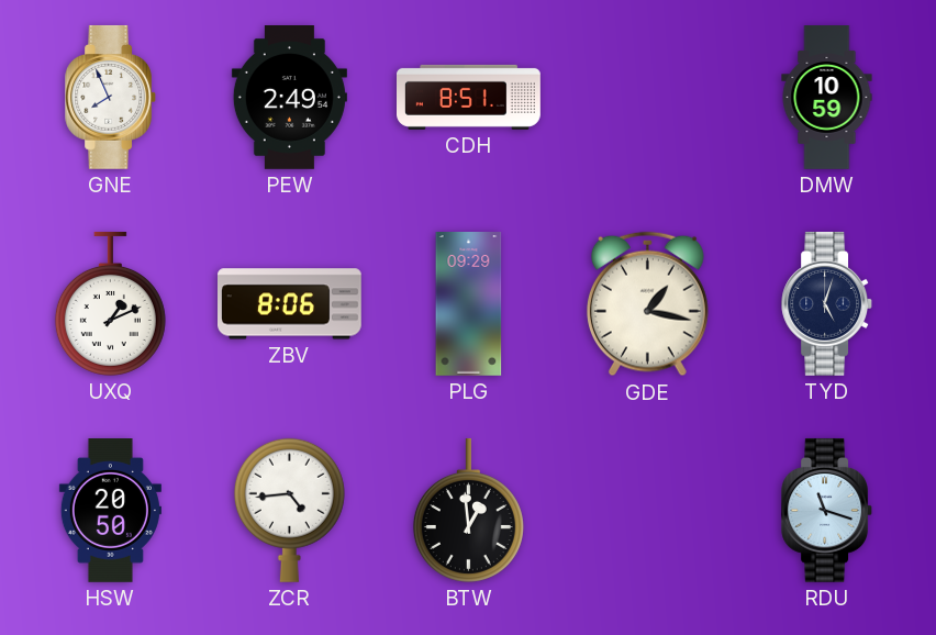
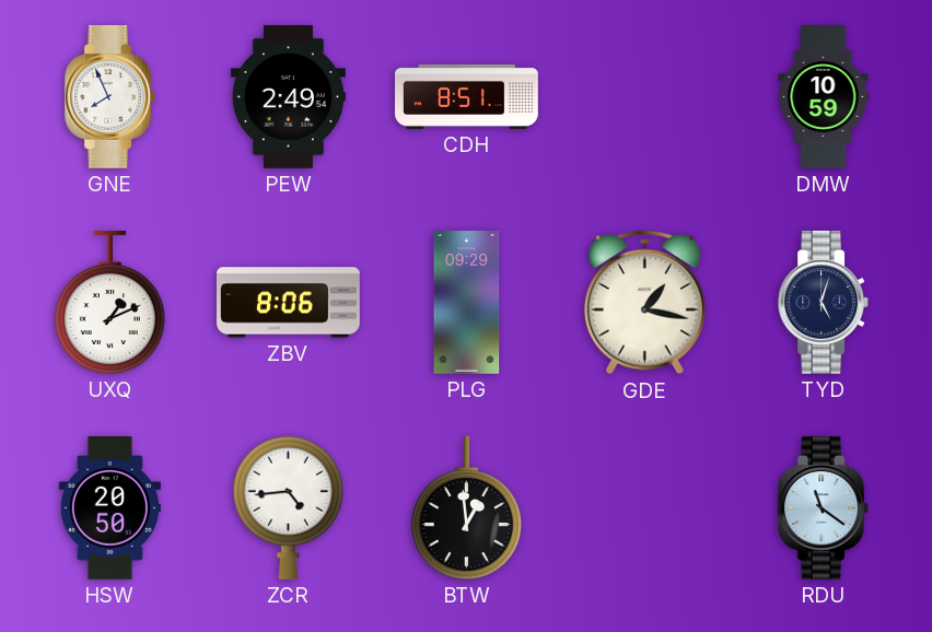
RDU: 11:18 -> 11:21
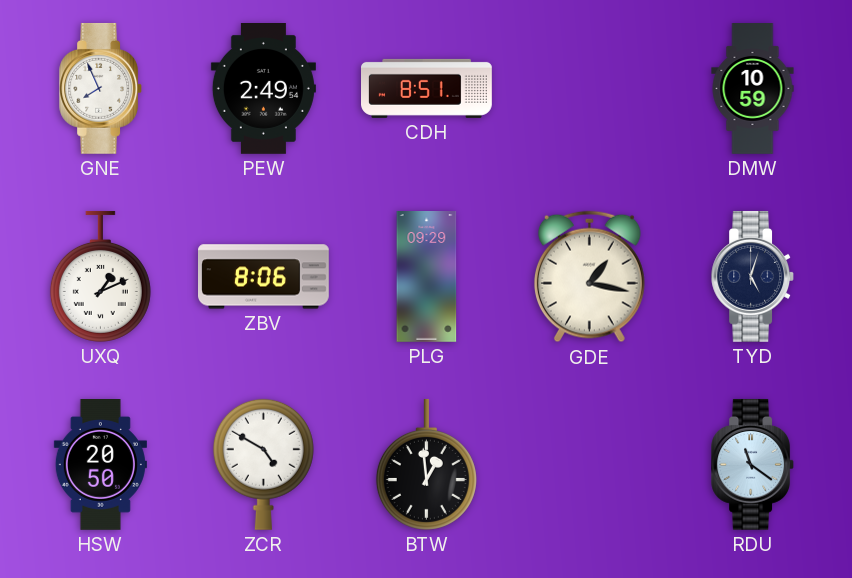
ZCR: 4:44 -> 4:50
